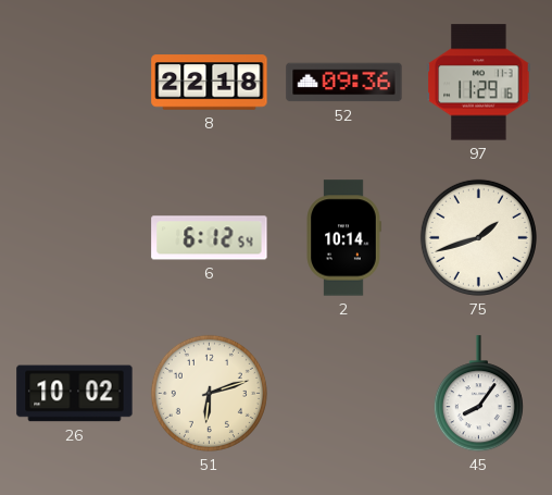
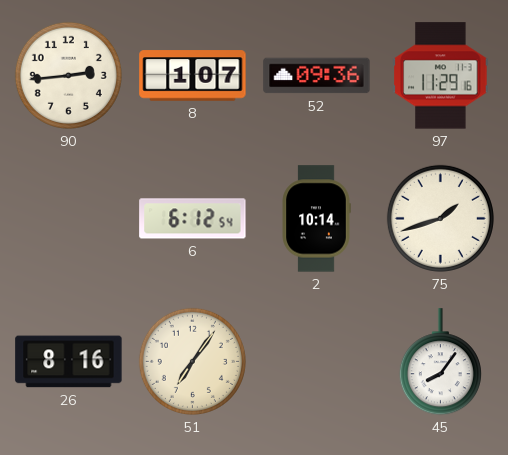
90: none -> 2:44
8: 22:18 -> 1:07
26: 10:02 -> 8:16
51: 6:12 -> 7:06
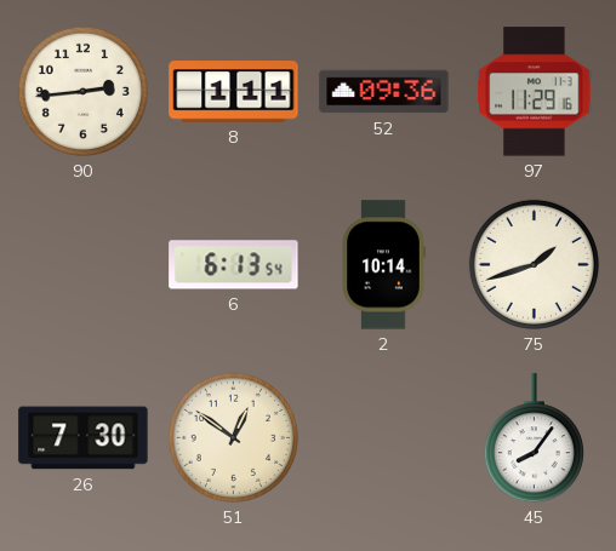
8: 1:07 -> 1:11
6: 6:12 -> 6:13
26: 8:16 -> 7:30
51: 7:06 -> 12:51
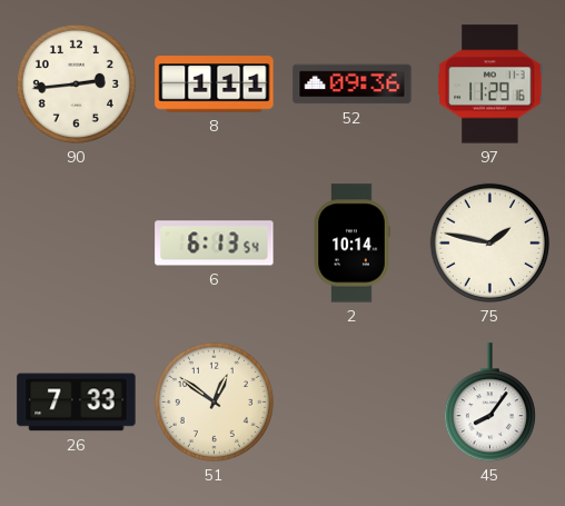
75: 1:42 -> 1:47
26: 7:30 -> 7:33
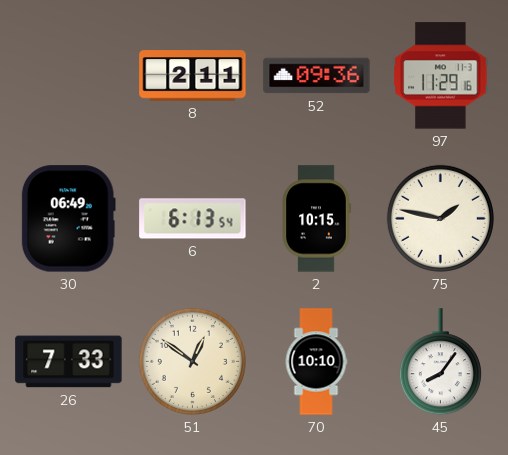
90: 2:44 -> none
8: 1:11 -> 2:11
30: none -> 06:49
2: 10:14 -> 10:15
70: none -> 10:10
